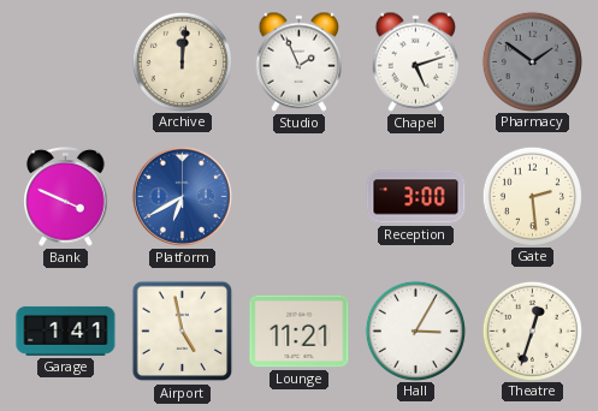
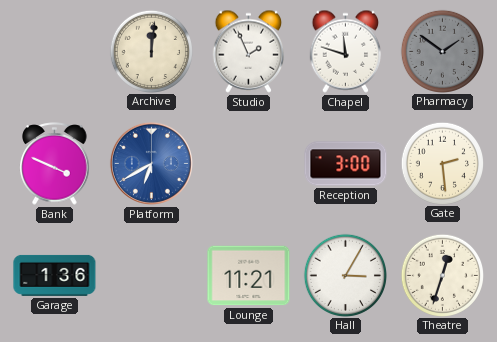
Chapel: 5:12 -> 11:48
Garage: 1:41 -> 1:36
Airport: 4:58 -> none
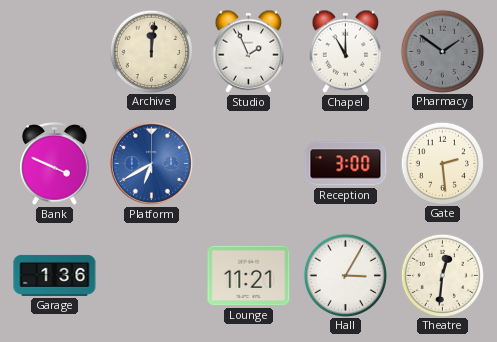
Chapel: 11:48 -> 11:00
Theatre: 12:33 -> 12:31
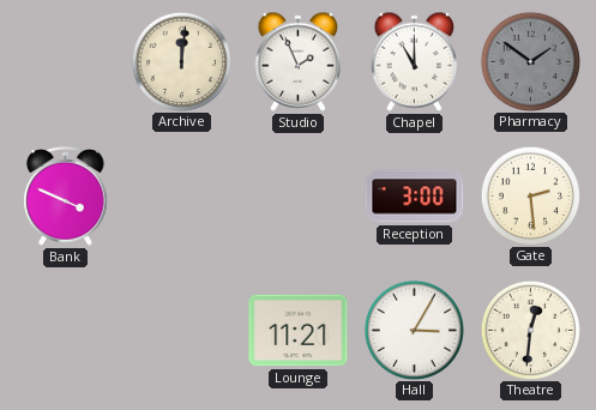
Platform: 6:40 -> none
Garage: 1:36 -> none
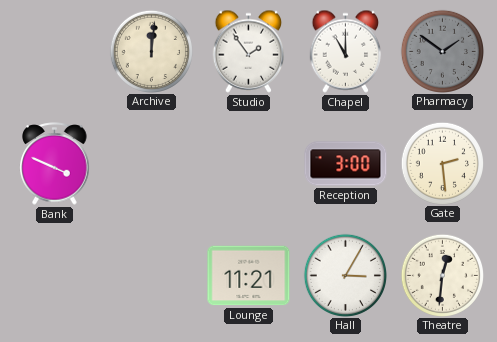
Studio: 1:56 -> 1:54
